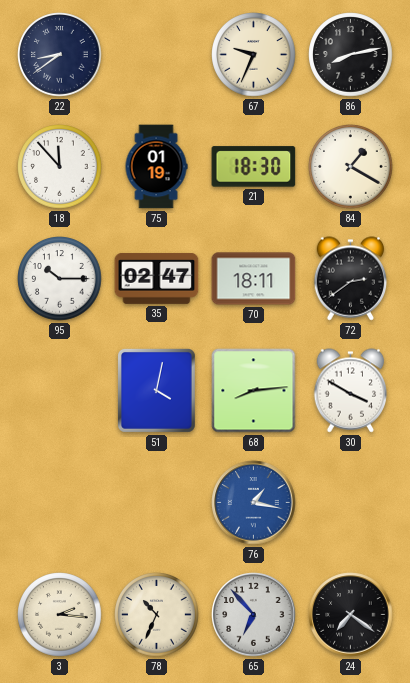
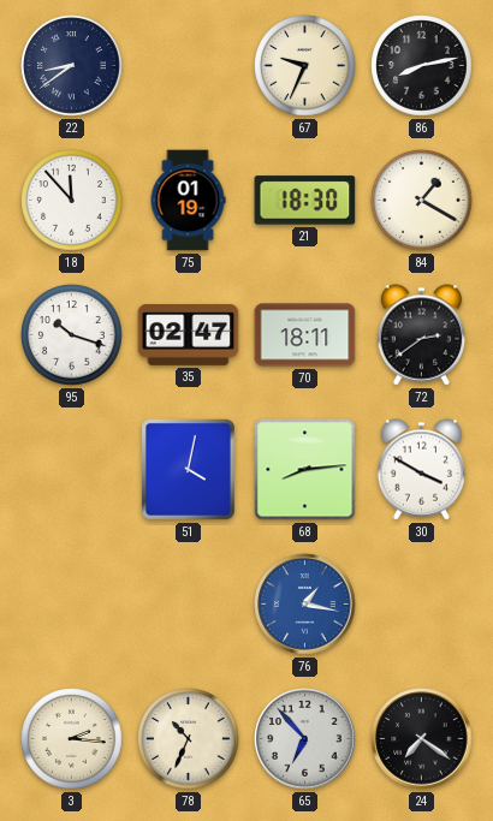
95: 10:15 -> 10:18
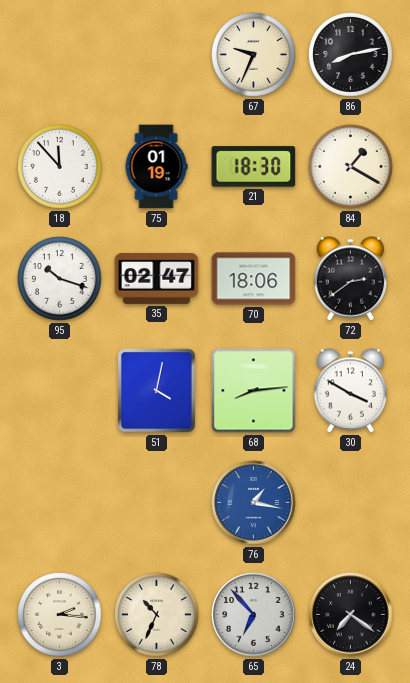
22: 8:39 -> none
70: 18:11 -> 18:06
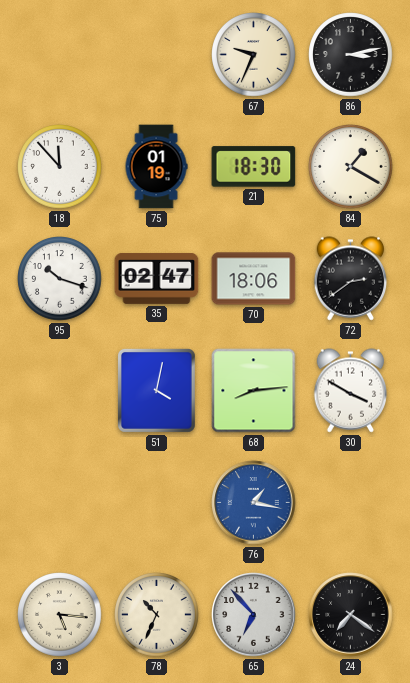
86: 8:13 -> 3:13
3: 2:16 -> 5:16
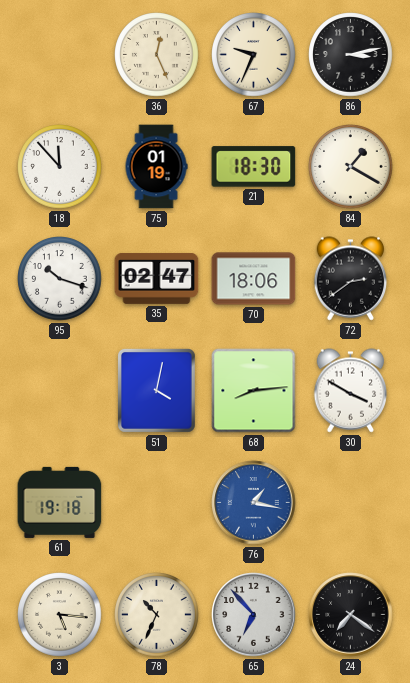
36: none -> 12:26
61: none -> 19:18
